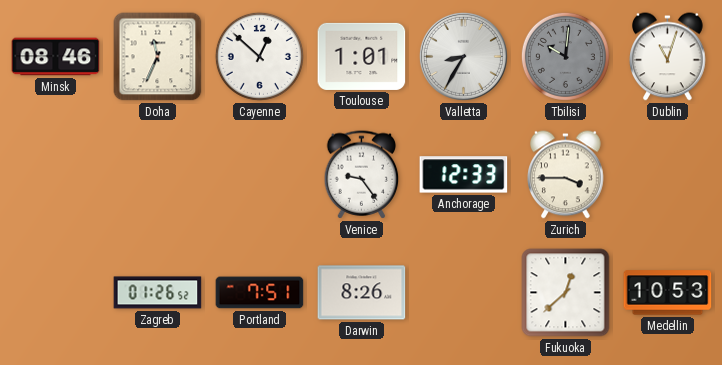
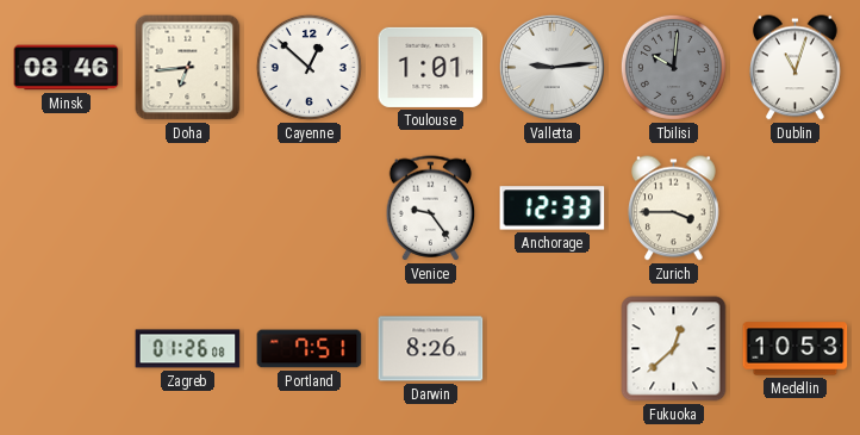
Doha: 11:34 -> 6:44
Valletta: 8:35 -> 9:14
Zagreb: 01:26:52 -> 01:26:08
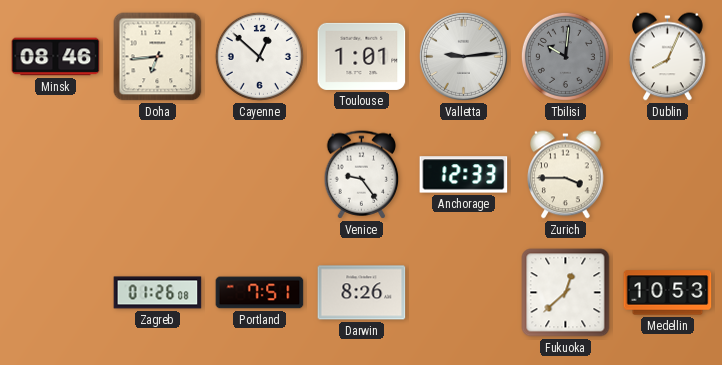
Dublin: 11:03 -> 8:04
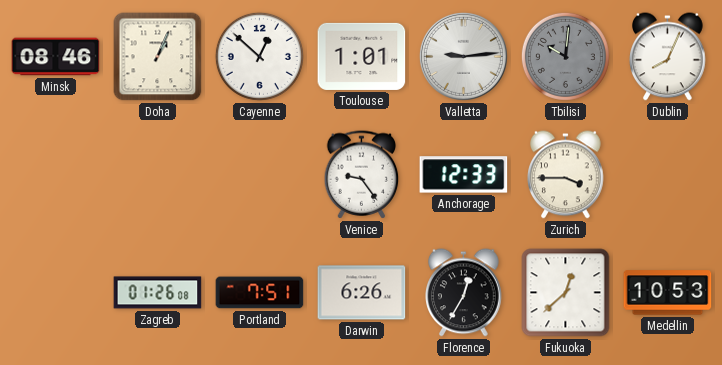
Doha: 6:44 -> 1:04
Darwin: 8:26 -> 6:26
Florence: none -> 12:35
